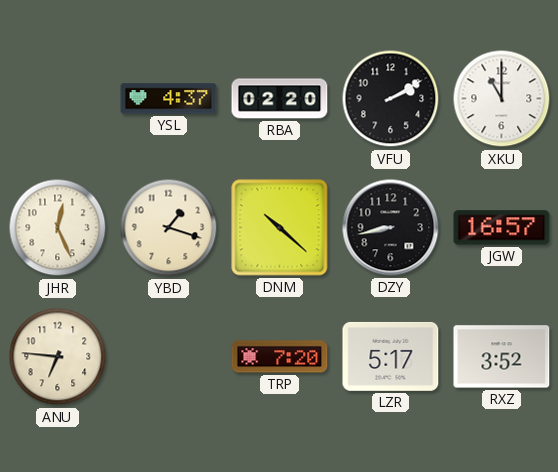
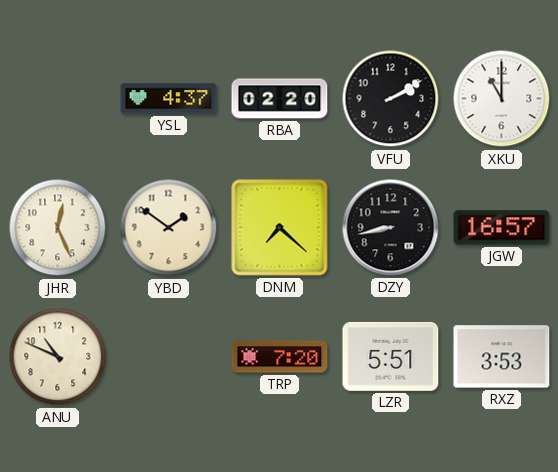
YBD: 1:18 -> 1:51
DNM: 10:22 -> 7:22
ANU: 6:46 -> 10:49
LZR: 5:17 -> 5:51
RXZ: 3:52 -> 3:53
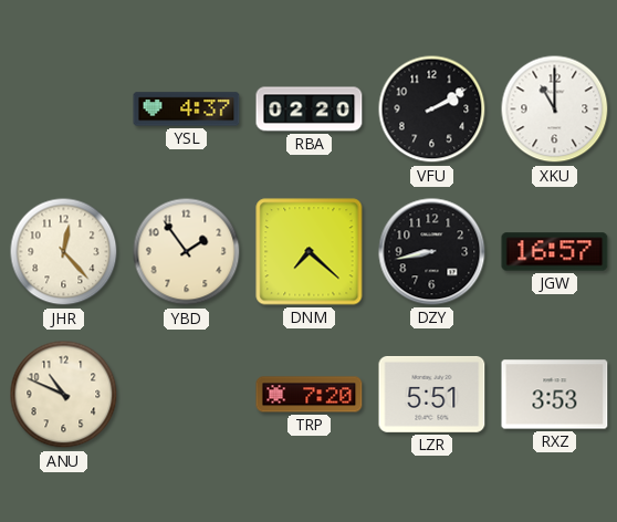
JHR: 12:26 -> 12:23
YBD: 1:51 -> 1:54
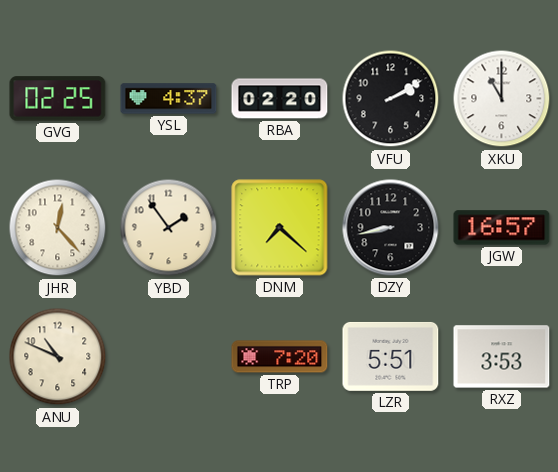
GVG: none -> 02:25
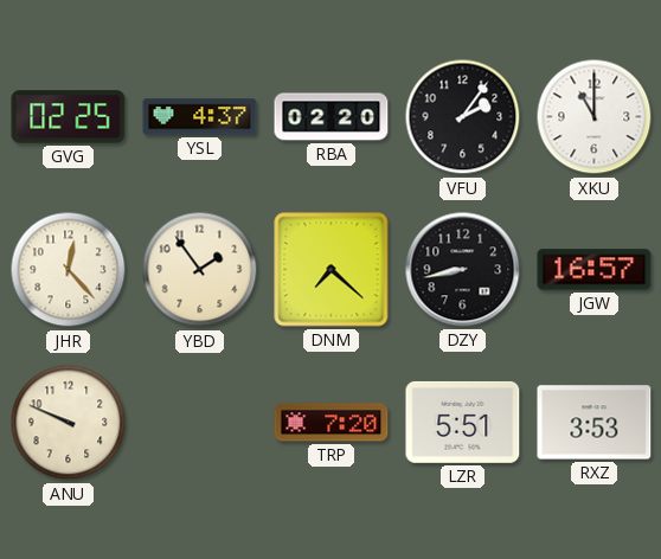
VFU: 2:10 -> 2:06
ANU: 10:49 -> 9:49
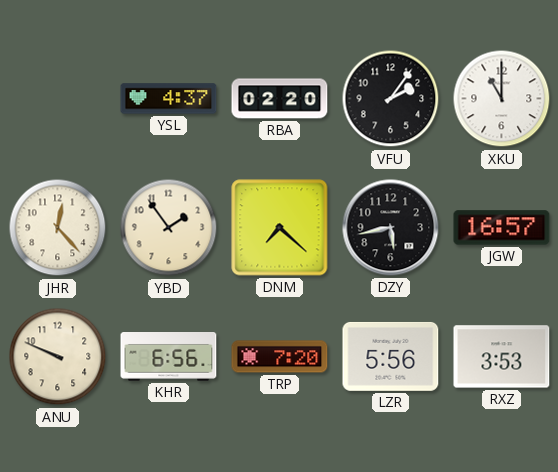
GVG: 02:25 -> none
DZY: 8:43 -> 5:43
KHR: none -> 6:56
LZR: 5:51 -> 5:56
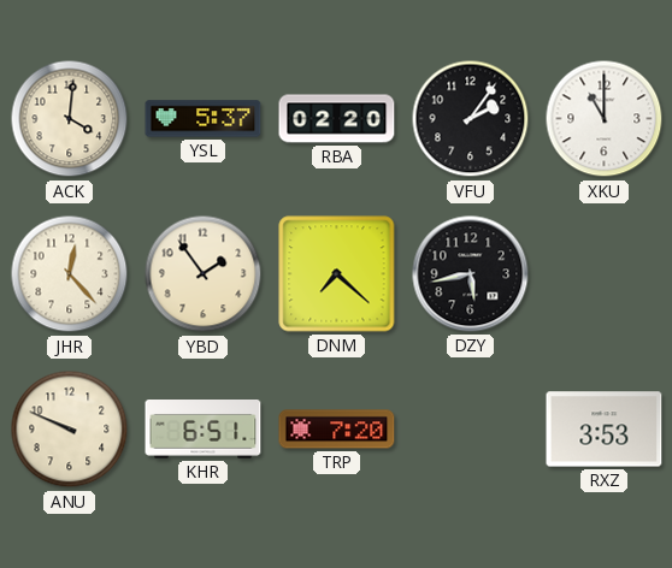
ACK: none -> 4:01
YSL: 4:37 -> 5:37
JGW: 16:57 -> none
KHR: 6:56 -> 6:51
LZR: 5:56 -> none
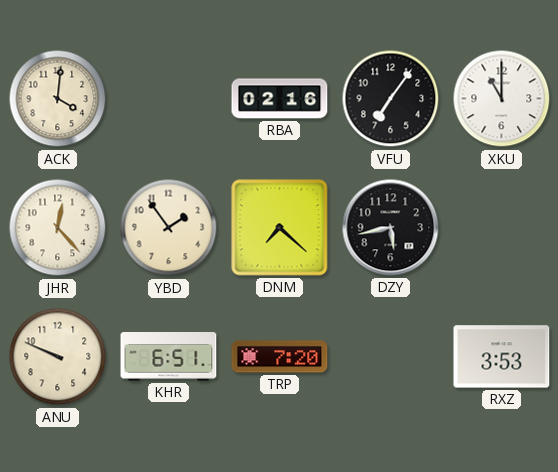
YSL: 5:37 -> none
RBA: 02:20 -> 02:16
VFU: 2:06 -> 7:06
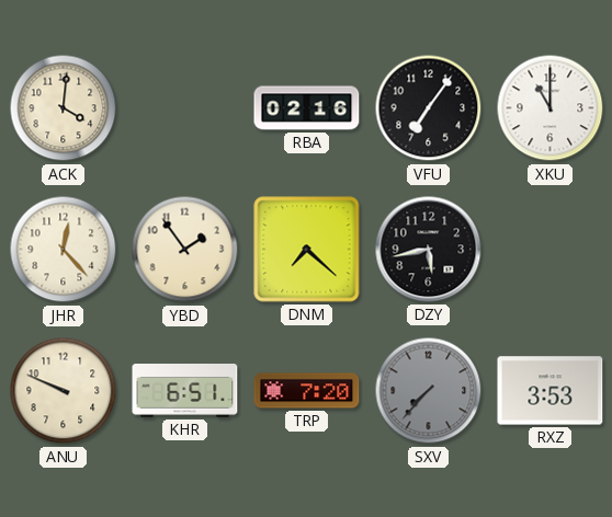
SXV: none -> 7:37
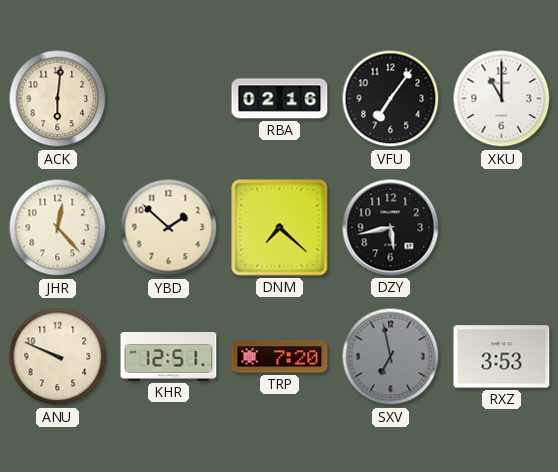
ACK: 4:01 -> 6:01
YBD: 1:54 -> 1:52
KHR: 6:51 -> 12:51
SXV: 7:37 -> 6:58
